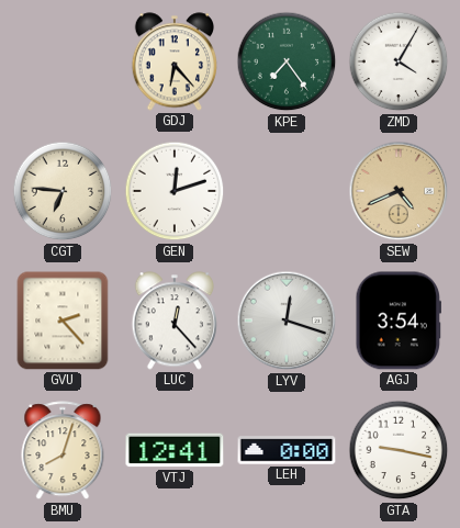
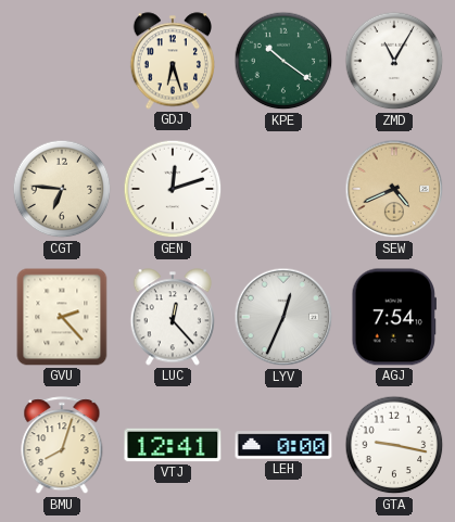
GDJ: 6:23 -> 6:27
KPE: 7:24 -> 10:21
ZMD: 4:05 -> 11:05
LYV: 12:18 -> 12:34
AGJ: 3:54 -> 7:54
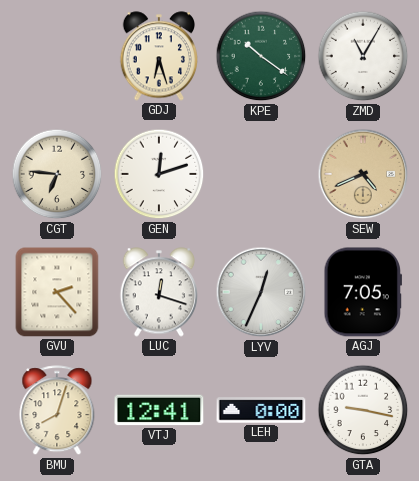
LUC: 12:23 -> 12:18
AGJ: 7:54 -> 7:05
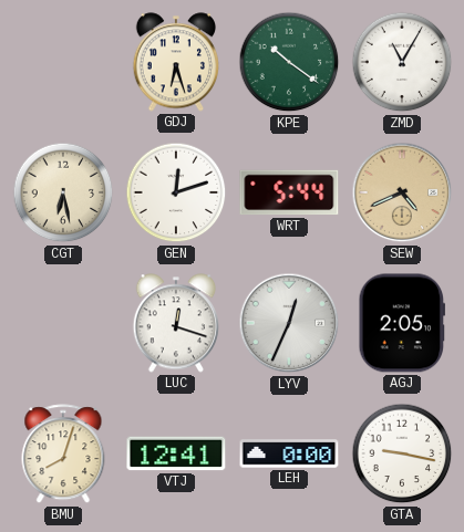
CGT: 6:46 -> 6:28
WRT: none -> 5:44
GVU: 2:23 -> none
AGJ: 7:05 -> 2:05
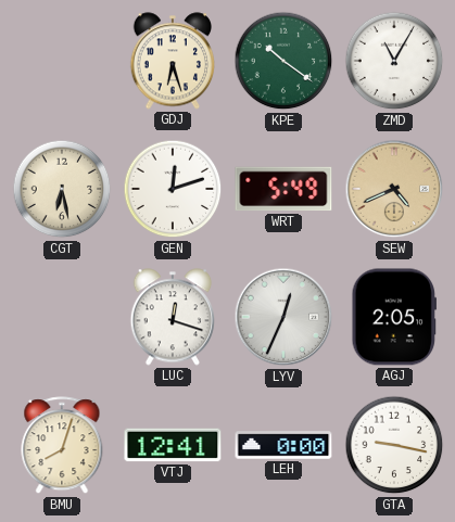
WRT: 5:44 -> 5:49
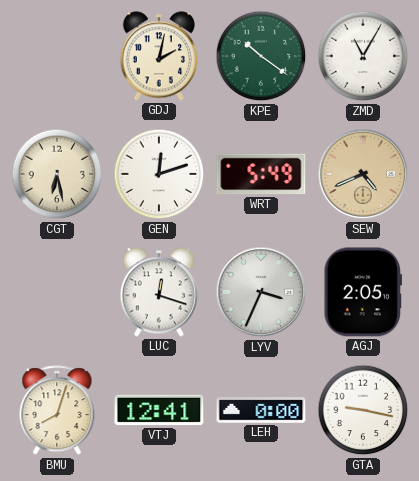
GDJ: 6:27 -> 2:02
LYV: 12:34 -> 3:34
